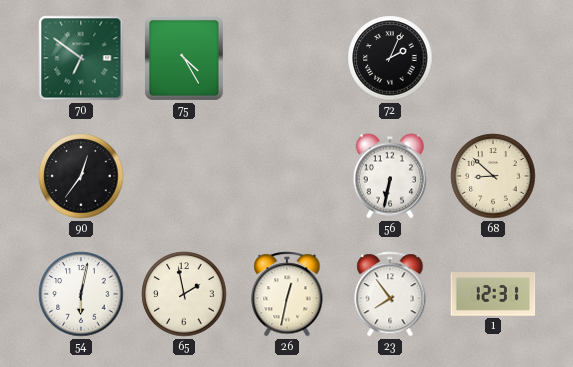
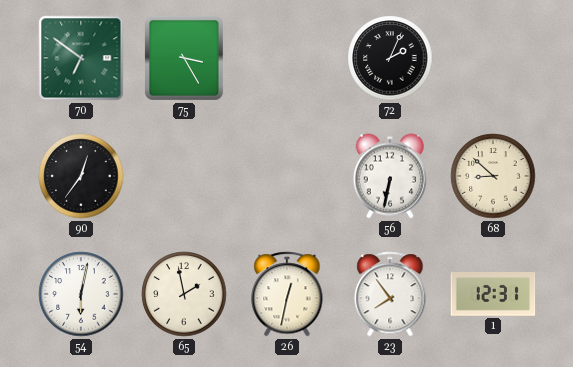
75: 4:25 -> 3:25
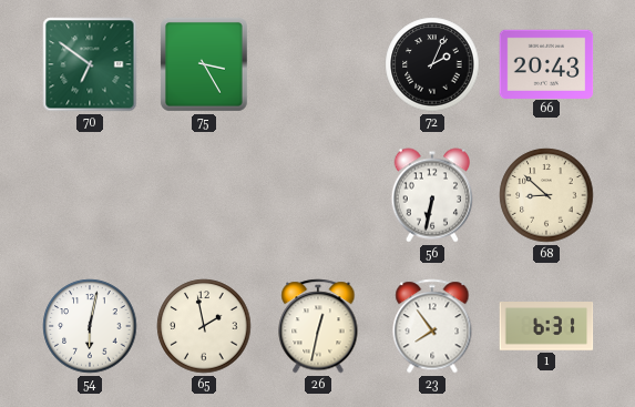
66: none -> 20:43
90: 12:36 -> none
1: 12:31 -> 6:31
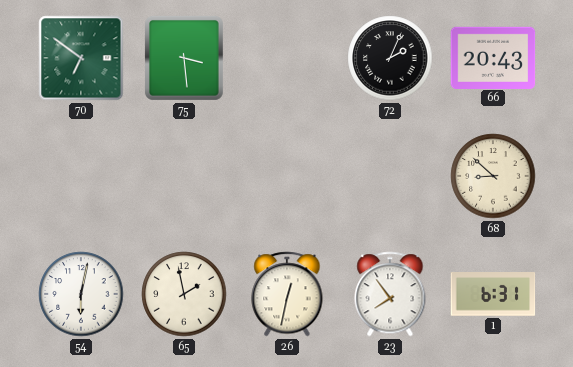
75: 3:25 -> 3:29
56: 6:32 -> none
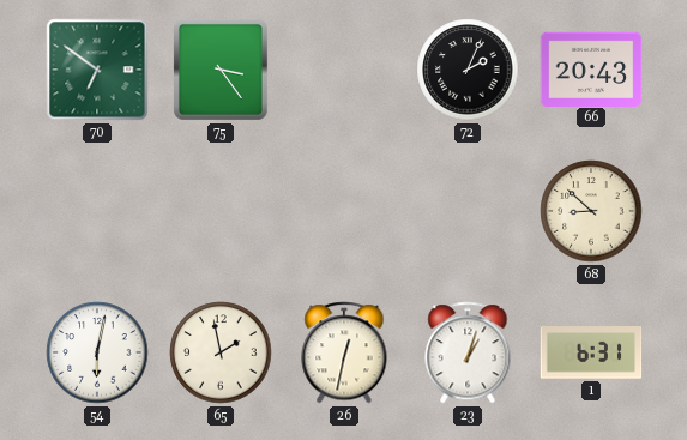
75: 3:29 -> 3:24
23: 7:54 -> 1:03
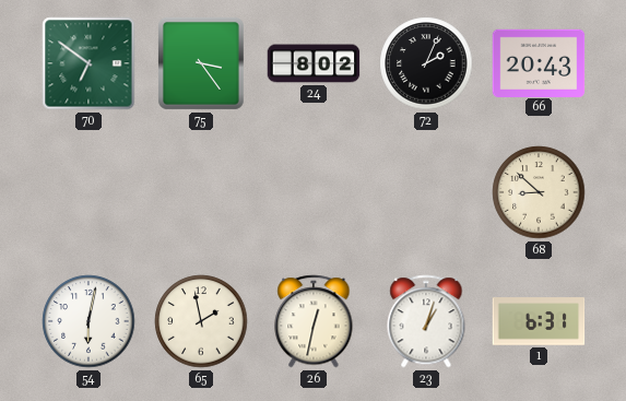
24: none -> 8:02
